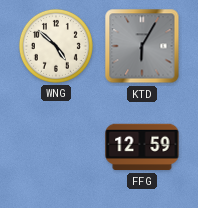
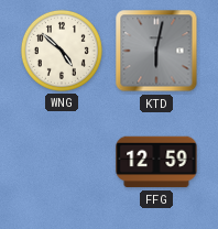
KTD: 6:05 -> 6:02
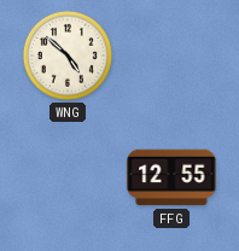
KTD: 6:02 -> none
FFG: 12:59 -> 12:55
